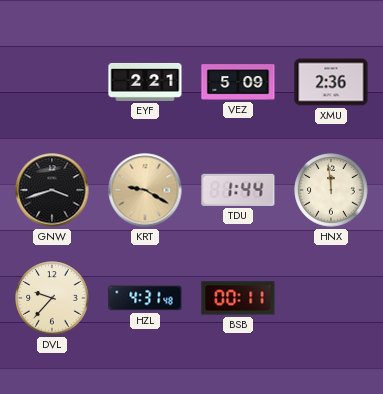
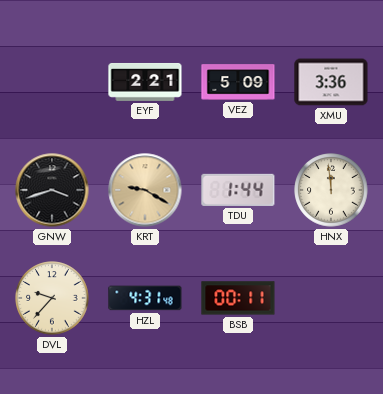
XMU: 2:36 -> 3:36
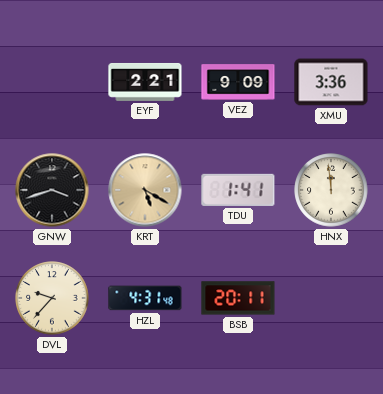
VEZ: 5:09 -> 9:09
KRT: 9:20 -> 5:20
TDU: 1:44 -> 1:41
BSB: 00:11 -> 20:11
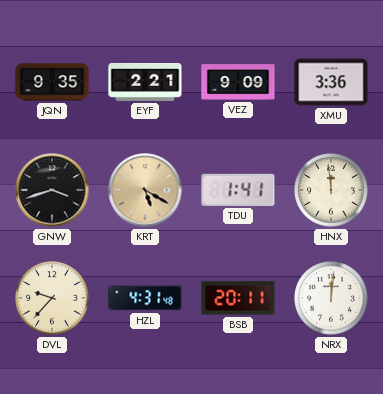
JQN: none -> 9:35
NRX: none -> 12:01
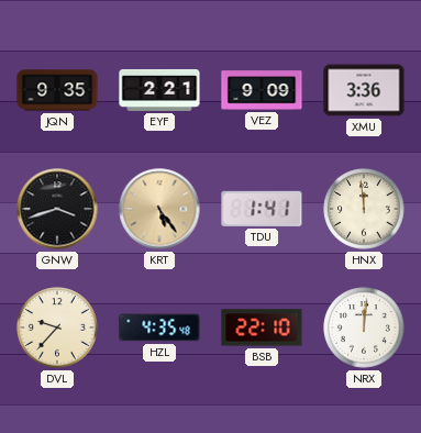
KRT: 5:20 -> 5:24
HZL: 4:31 -> 4:35
BSB: 20:11 -> 22:10
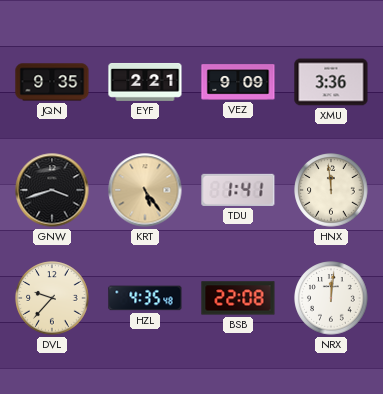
BSB: 22:10 -> 22:08
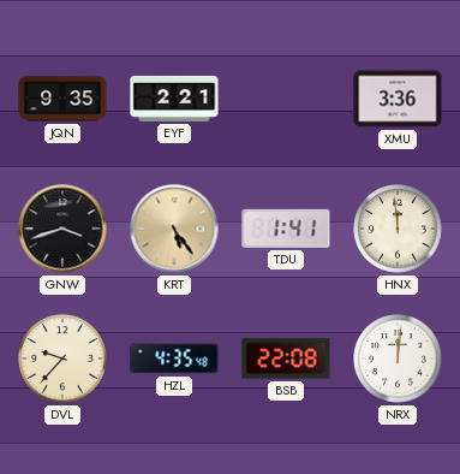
VEZ: 9:09 -> none
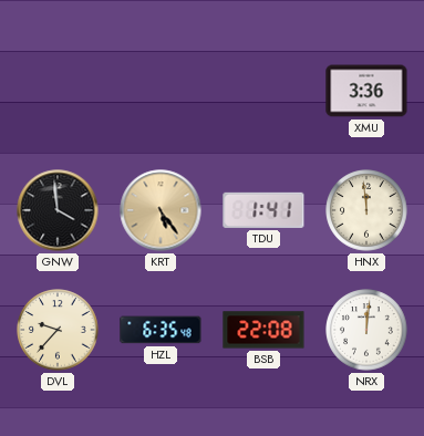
JQN: 9:35 -> none
EYF: 2:21 -> none
GNW: 3:42 -> 3:59
HZL: 4:35 -> 6:35
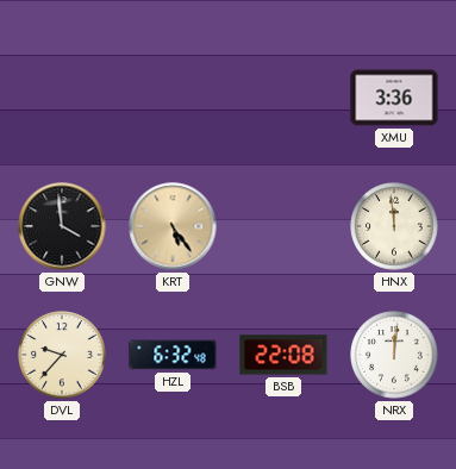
TDU: 1:41 -> none
HZL: 6:35 -> 6:32
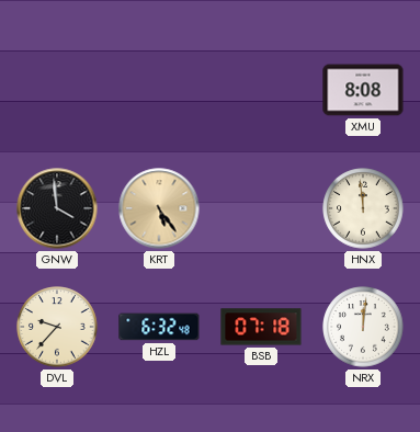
XMU: 3:36 -> 8:08
BSB: 22:08 -> 07:18
